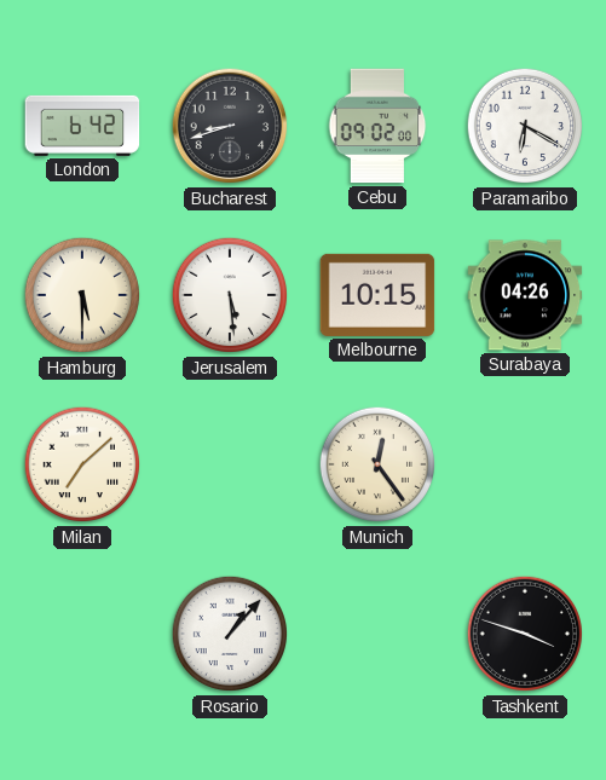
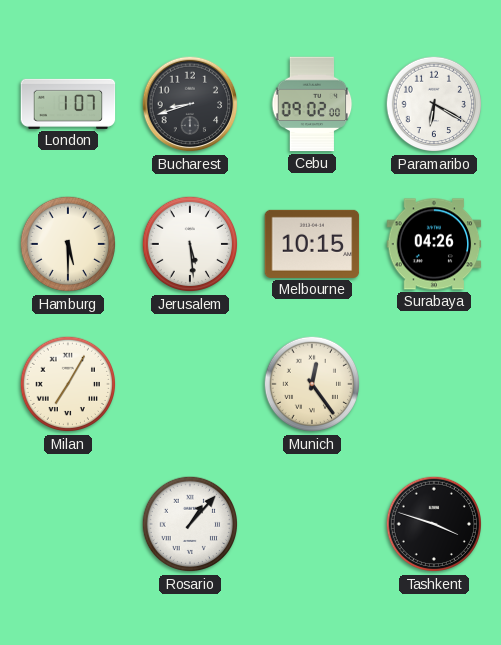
London: 6:42 -> 1:07
Milan: 7:08 -> 7:05
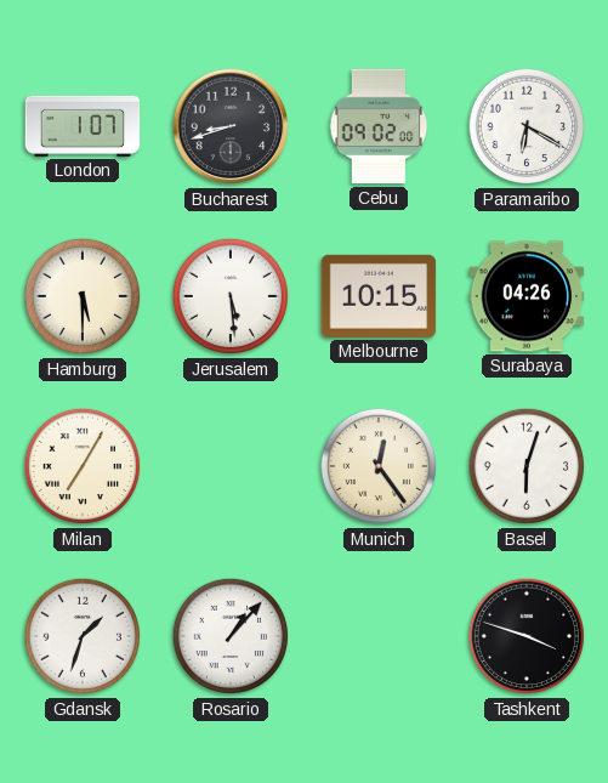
Basel: none -> 6:03
Gdansk: none -> 1:33
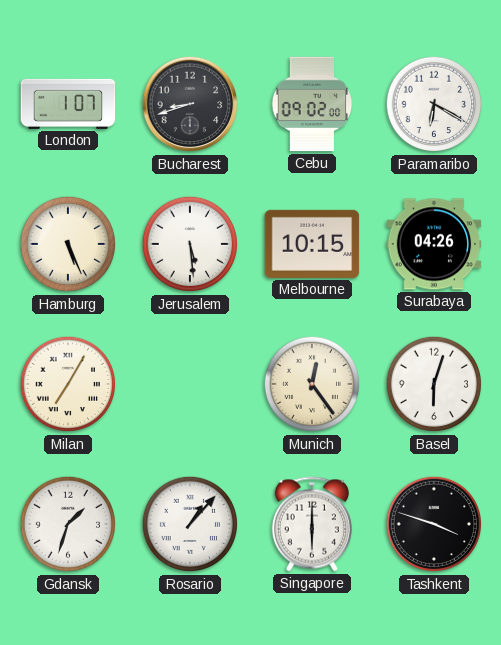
Hamburg: 5:30 -> 5:26
Singapore: none -> 6:00
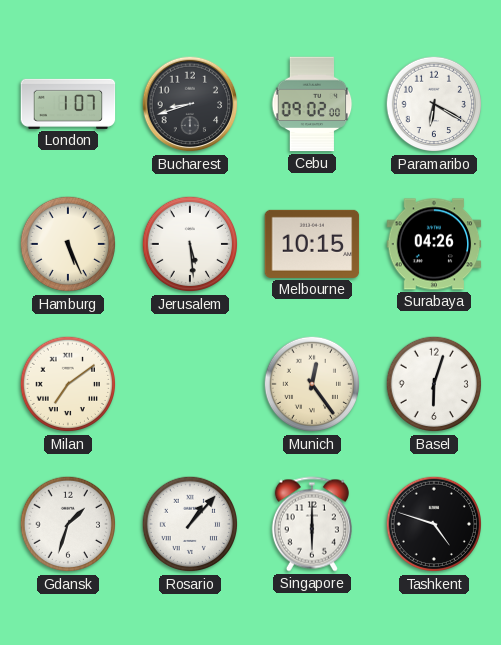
Milan: 7:05 -> 7:09
Tashkent: 3:48 -> 4:48
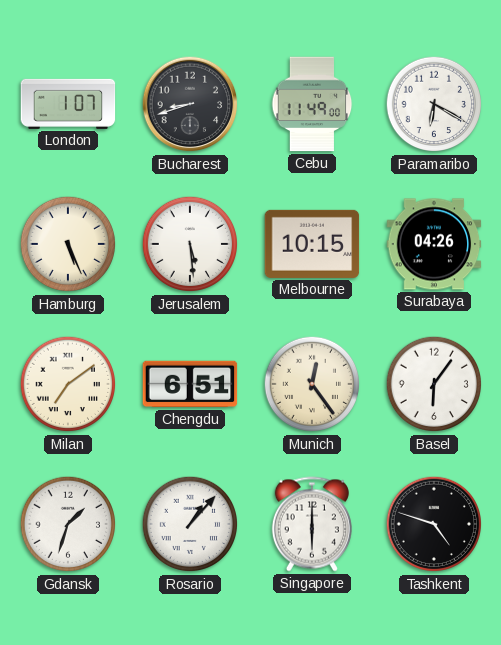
Cebu: 09:02 -> 11:49
Chengdu: none -> 6:51
Basel: 6:03 -> 6:06
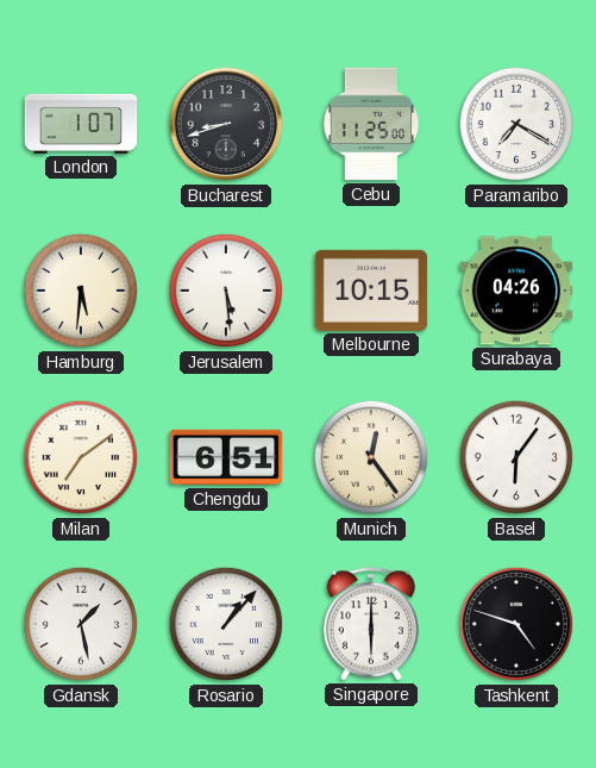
Cebu: 11:49 -> 11:25
Paramaribo: 6:20 -> 7:20
Hamburg: 5:26 -> 5:31
Gdansk: 1:33 -> 1:28
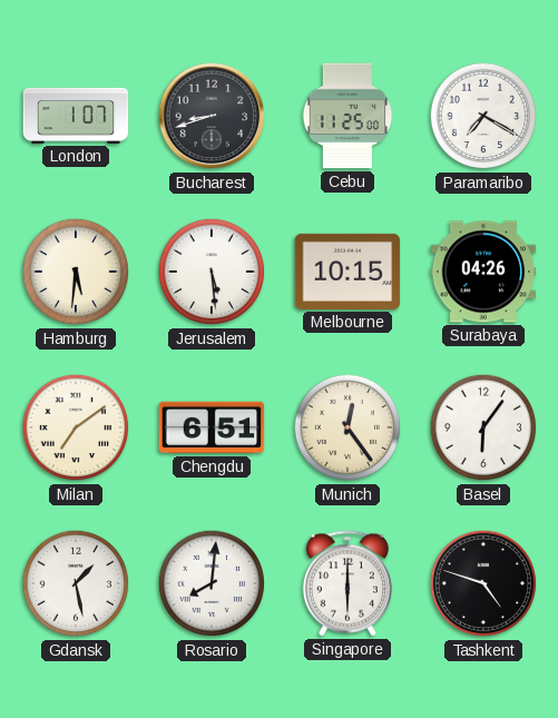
Rosario: 1:07 -> 8:01
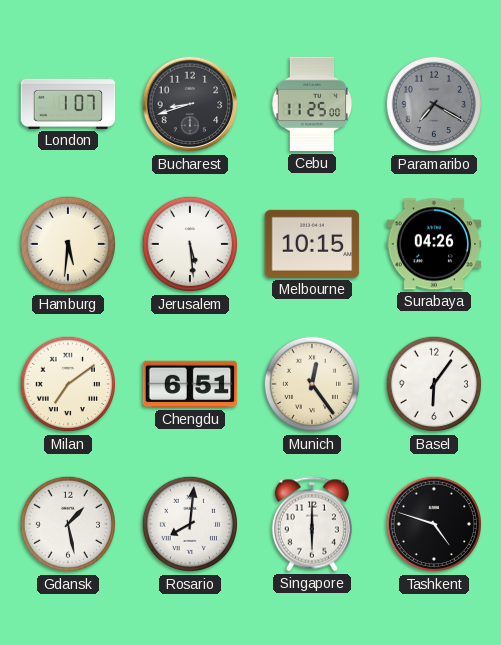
Paramaribo dial: white -> grey
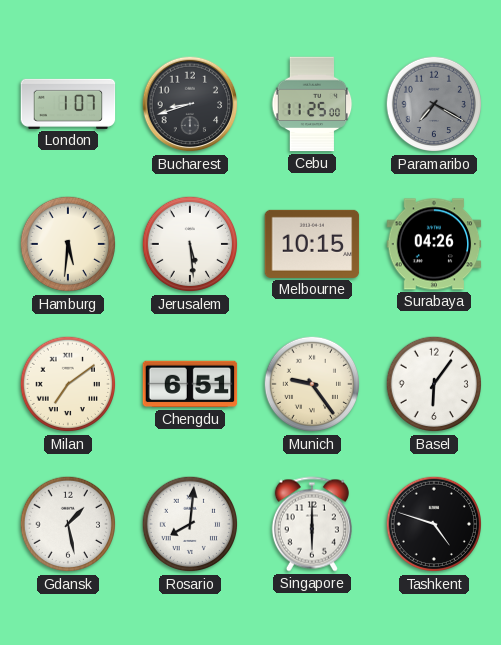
Munich: 12:24 -> 9:24
